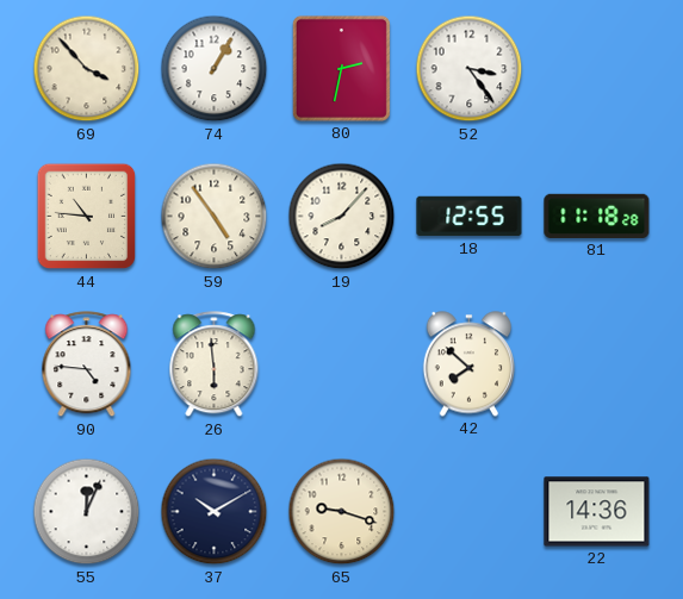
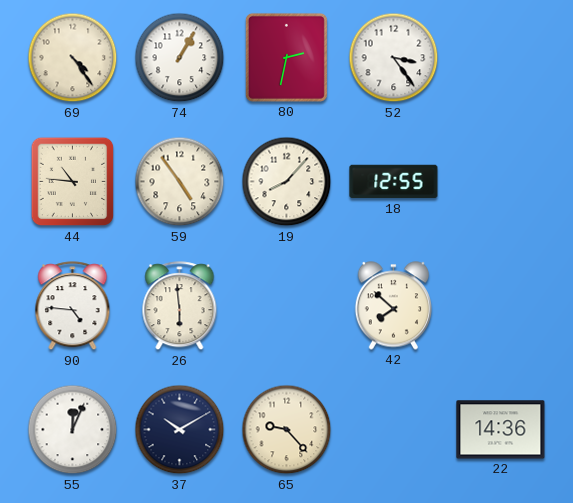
69: 3:53 -> 4:24
81: 11:18 -> none
65: 9:18 -> 9:23
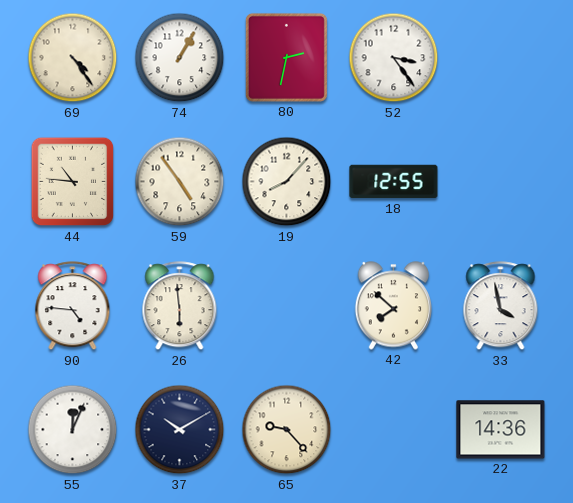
33: none -> 3:58
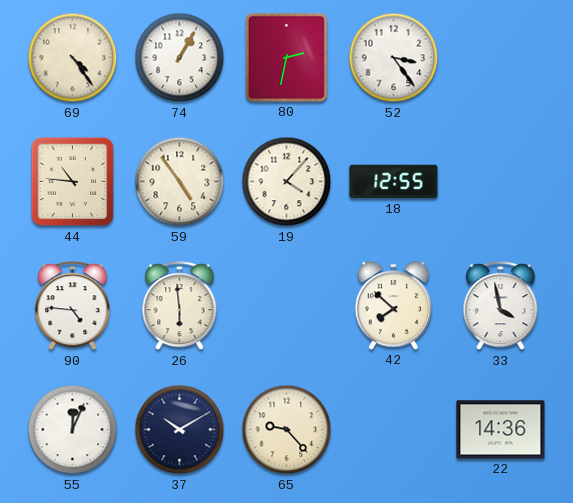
19: 8:07 -> 4:07
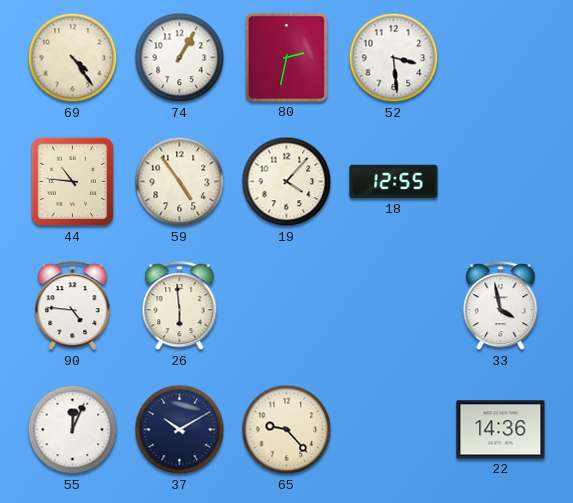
52: 3:24 -> 3:29
42: 7:52 -> none
